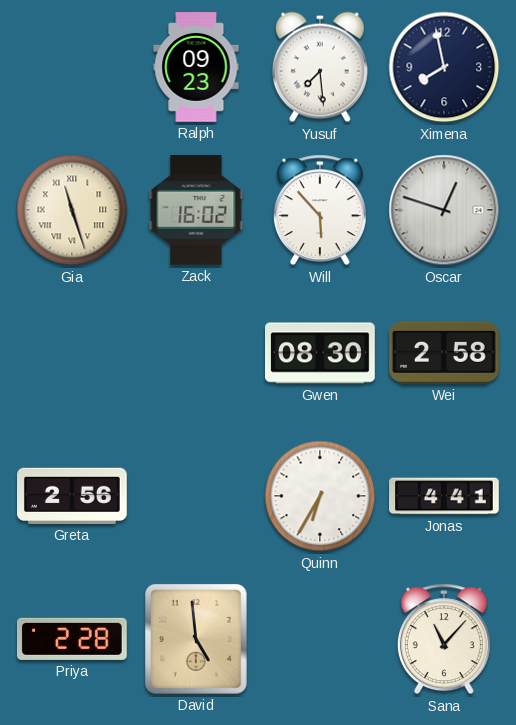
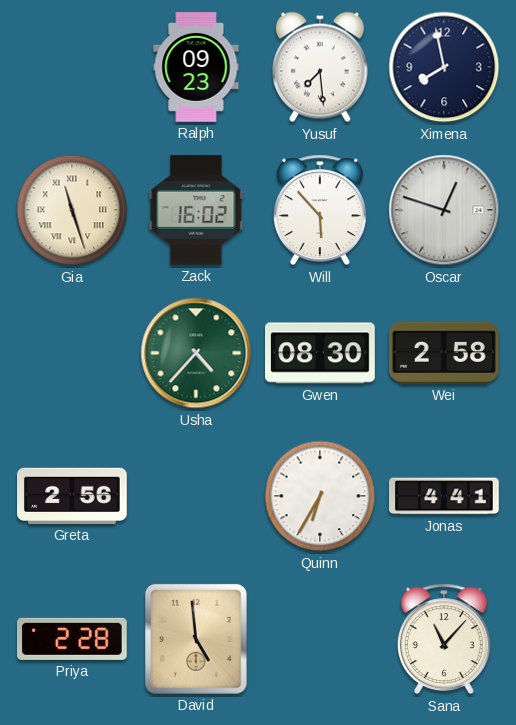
Usha: none -> 4:37
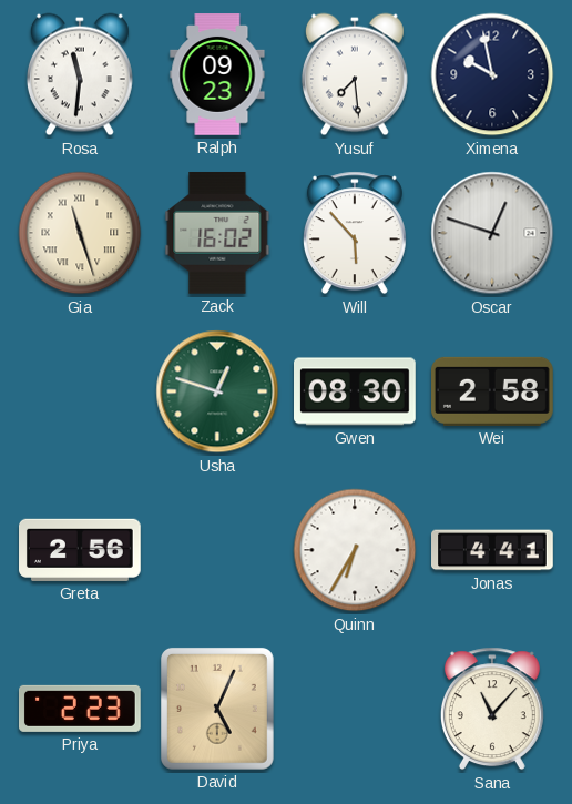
Rosa: none -> 11:31
Ximena: 7:58 -> 9:58
Usha: 4:37 -> 12:48
Priya: 2:28 -> 2:23
David: 4:59 -> 5:04
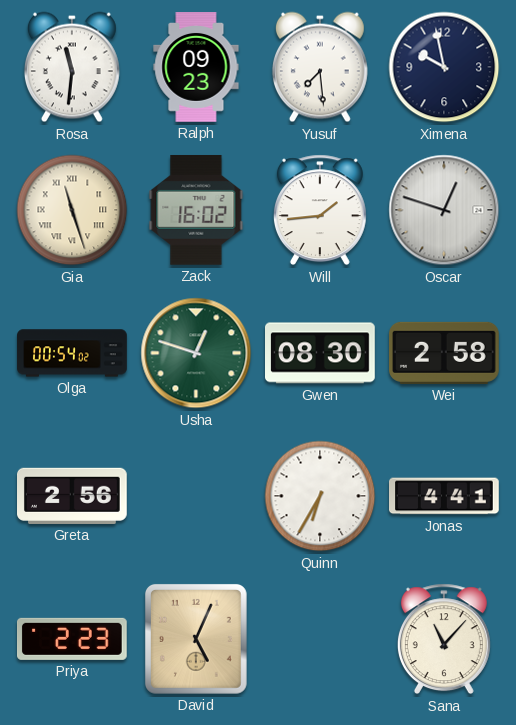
Will: 5:53 -> 1:44
Olga: none -> 00:54
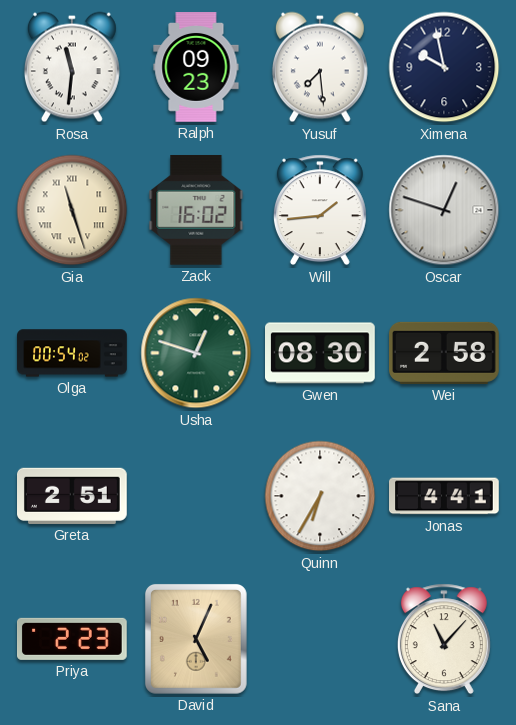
Greta: 2:56 -> 2:51
